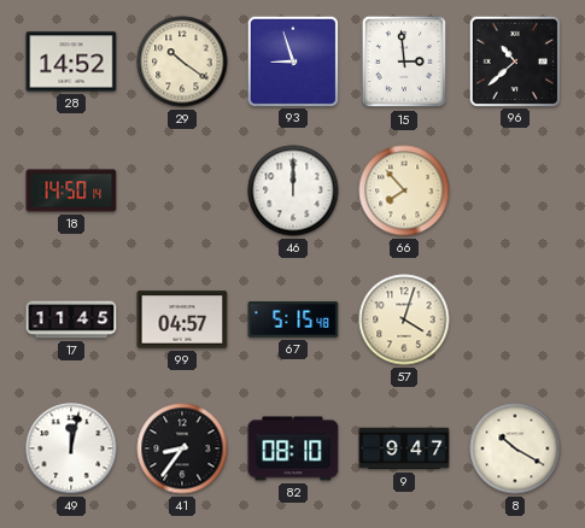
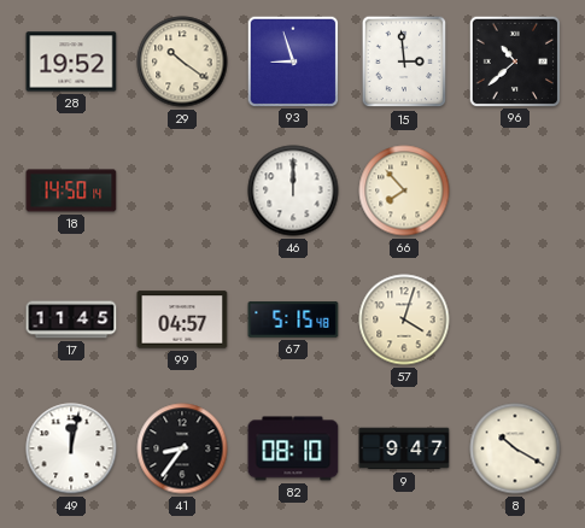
28: 14:52 -> 19:52
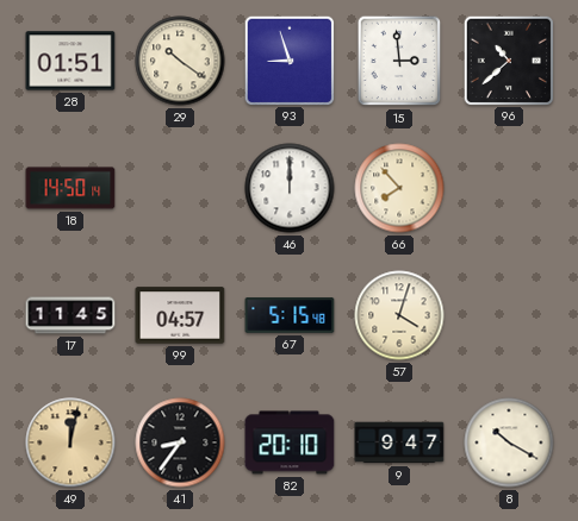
28: 19:52 -> 01:51
49 dial: white -> champagne
82: 08:10 -> 20:10
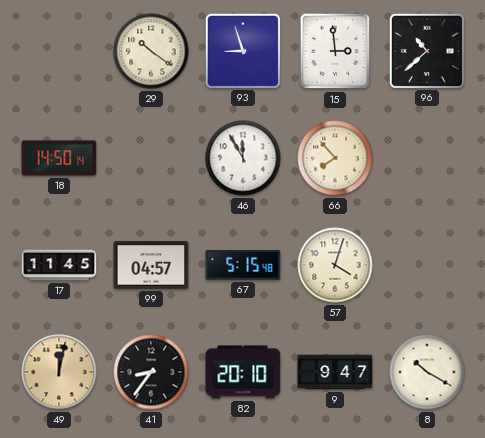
28: 01:51 -> none
46: 12:00 -> 11:55
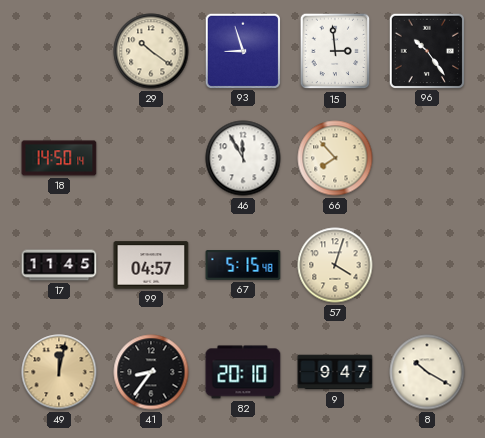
96: 10:38 -> 10:24
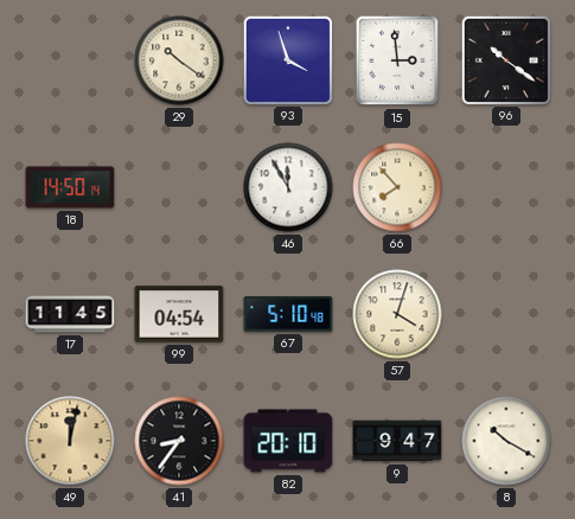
93: 8:57 -> 3:57
96: 10:24 -> 10:21
99: 04:57 -> 04:54
67: 5:15 -> 5:10
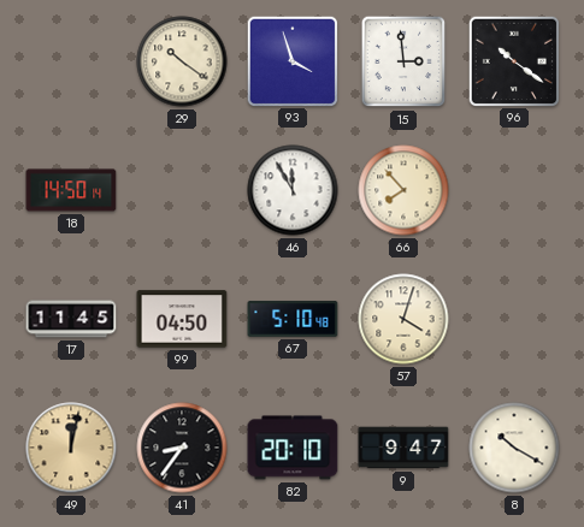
99: 04:54 -> 04:50
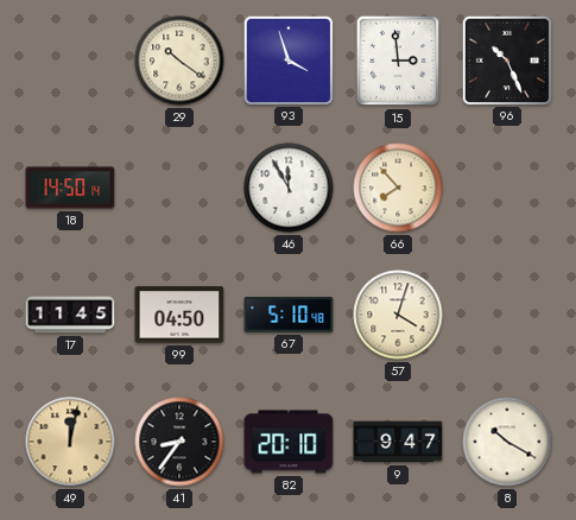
96: 10:21 -> 10:26
